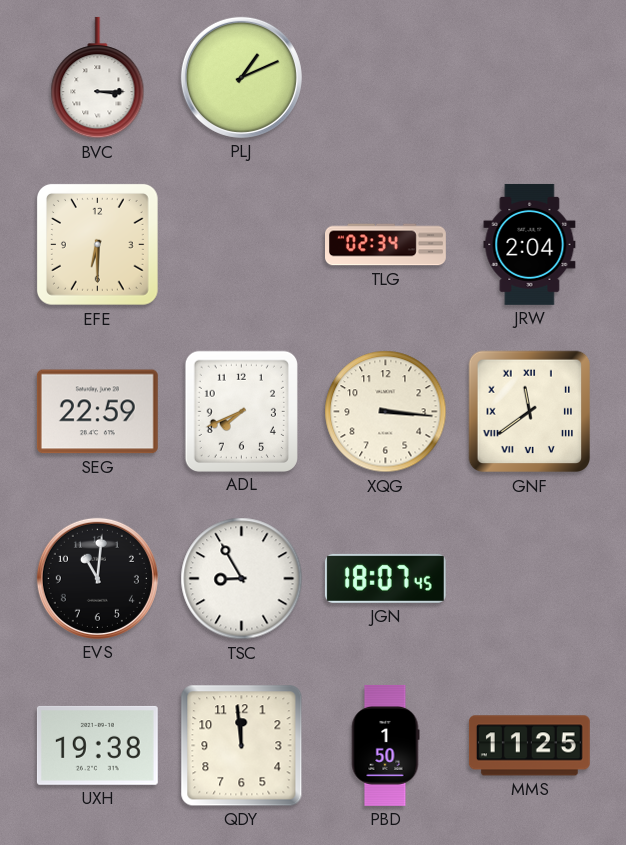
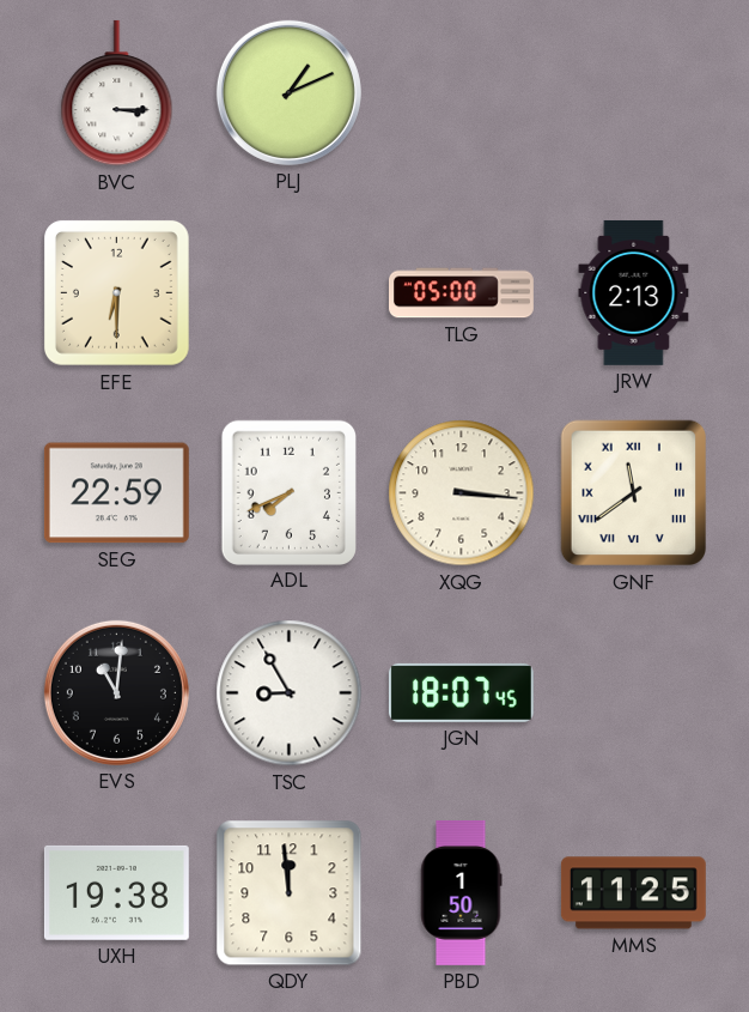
TLG: 02:34 -> 05:00
JRW: 2:04 -> 2:13
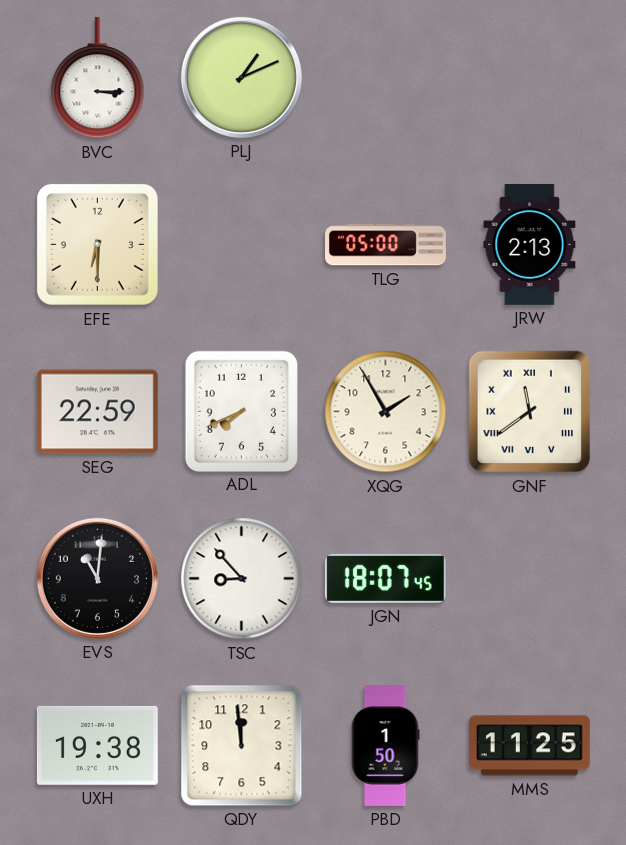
XQG: 3:16 -> 1:55
TSC: 8:55 -> 8:53
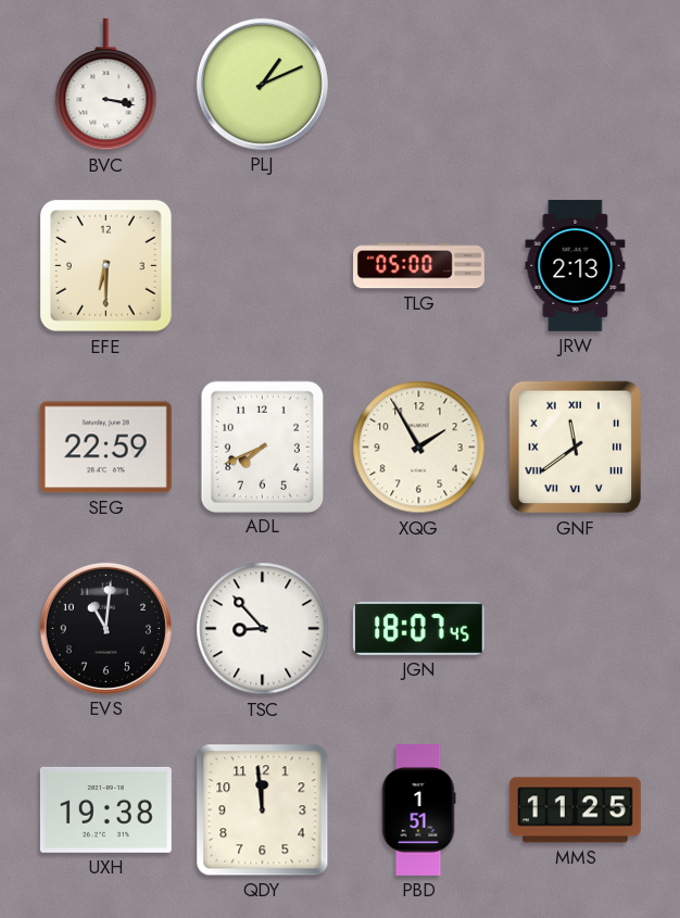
BVC: 3:15 -> 3:17
PBD: 1:50 -> 1:51
